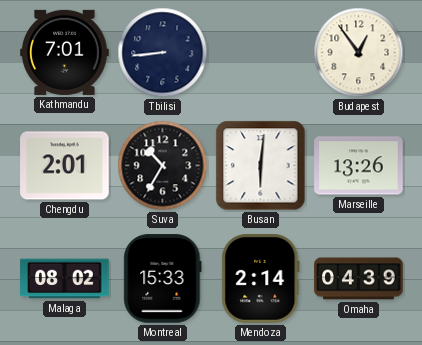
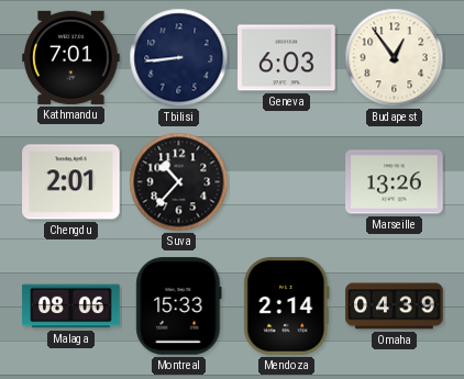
Geneva: none -> 6:03
Suva: 10:35 -> 10:37
Busan: 6:01 -> none
Malaga: 08:02 -> 08:06
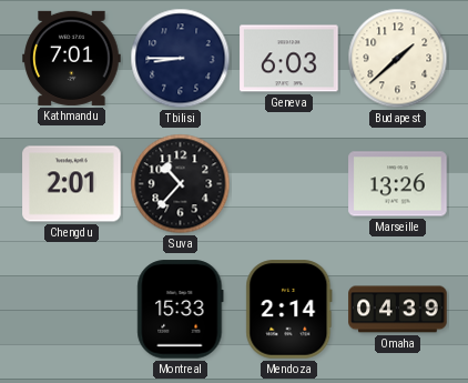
Tbilisi: 8:44 -> 8:45
Budapest: 12:54 -> 1:38
Malaga: 08:06 -> none
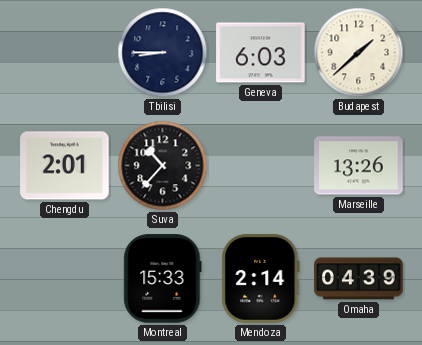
Kathmandu: 7:01 -> none
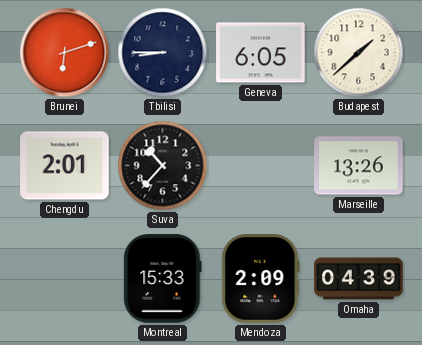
Brunei: none -> 6:12
Geneva: 6:03 -> 6:05
Mendoza: 2:14 -> 2:09
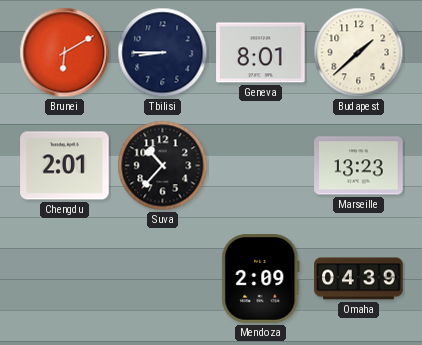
Brunei: 6:12 -> 6:10
Geneva: 6:05 -> 8:01
Marseille: 13:26 -> 13:23
Montreal: 15:33 -> none
